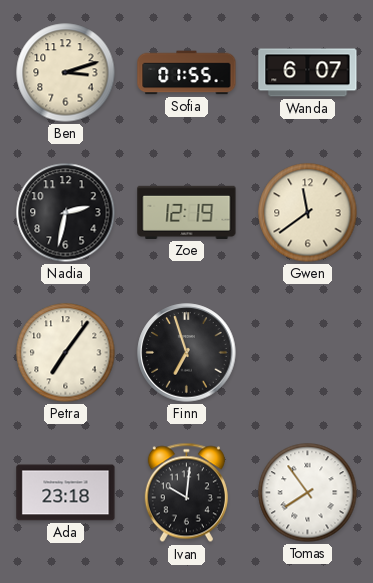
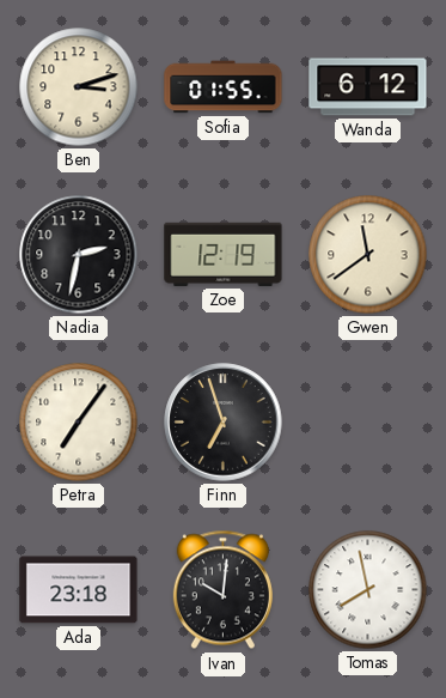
Wanda: 6:07 -> 6:12
Tomas: 7:54 -> 7:58
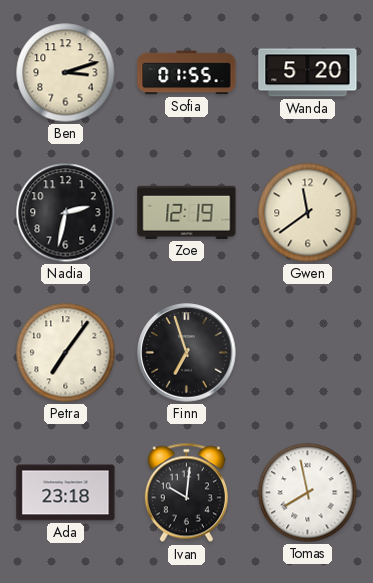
Wanda: 6:12 -> 5:20
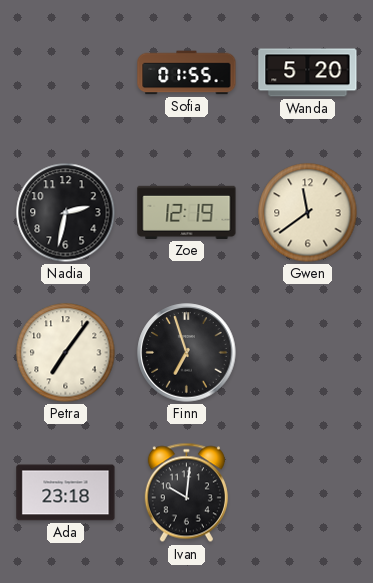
Ben: 3:12 -> none
Tomas: 7:58 -> none
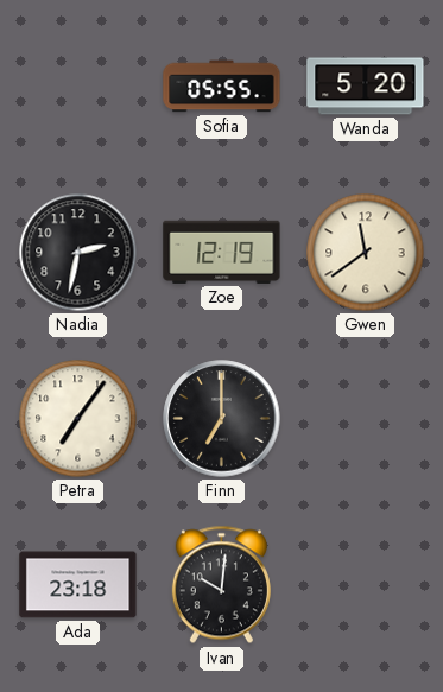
Sofia: 01:55 -> 05:55
Finn: 6:57 -> 7:00
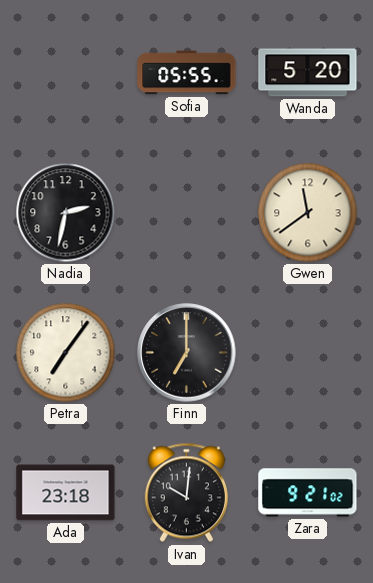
Zoe: 12:19 -> none
Zara: none -> 9:21
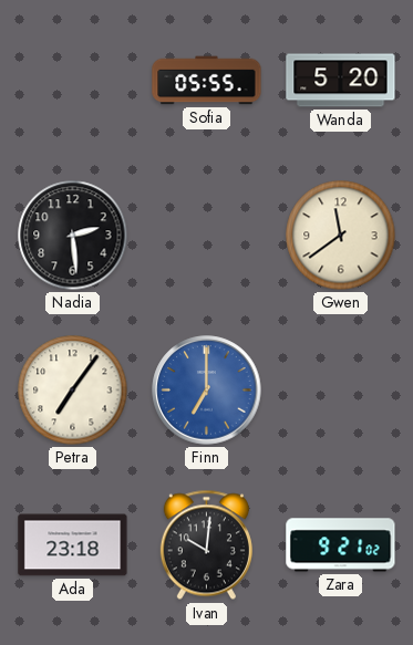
Nadia: 2:32 -> 2:29
Finn dial: black -> blue
